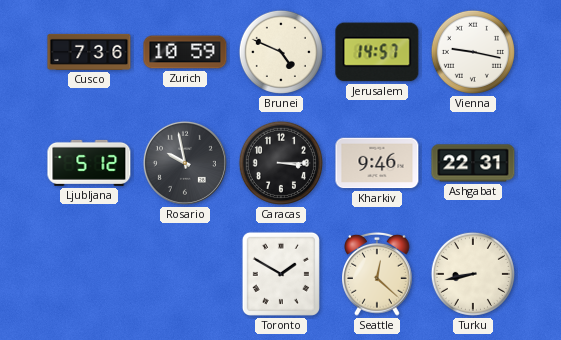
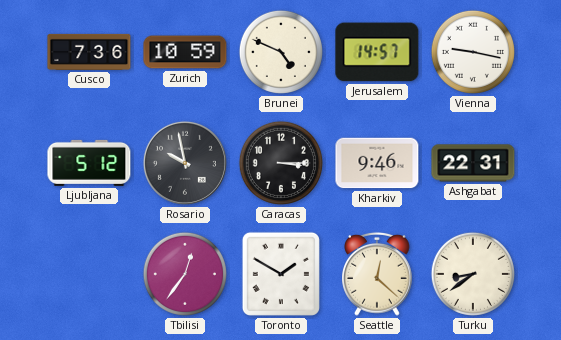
Tbilisi: none -> 12:36
Turku: 8:43 -> 8:39
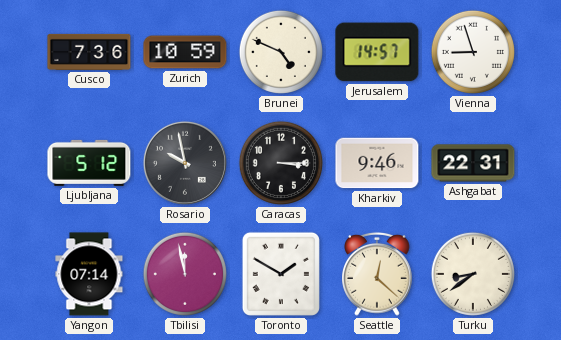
Vienna: 9:17 -> 8:57
Yangon: none -> 07:14
Tbilisi: 12:36 -> 11:58
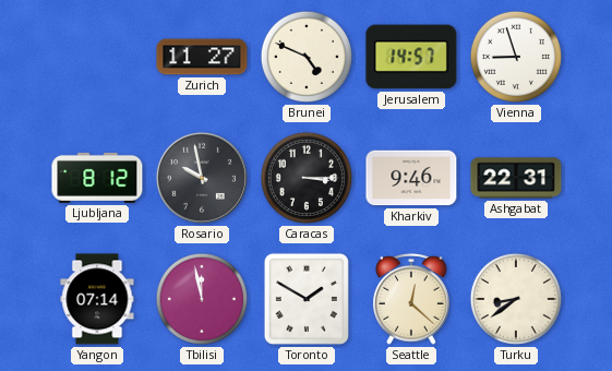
Cusco: 7:36 -> none
Zurich: 10:59 -> 11:27
Ljubljana: 5:12 -> 8:12
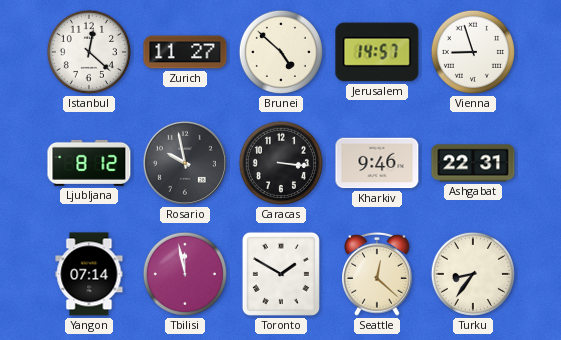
Istanbul: none -> 12:22
Brunei: 4:49 -> 4:52
Caracas: 3:15 -> 3:16
Turku: 8:39 -> 8:36
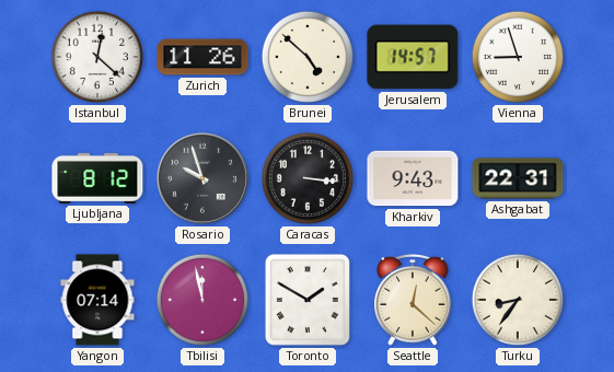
Zurich: 11:27 -> 11:26
Rosario: 9:58 -> 9:57
Kharkiv: 9:46 -> 9:43
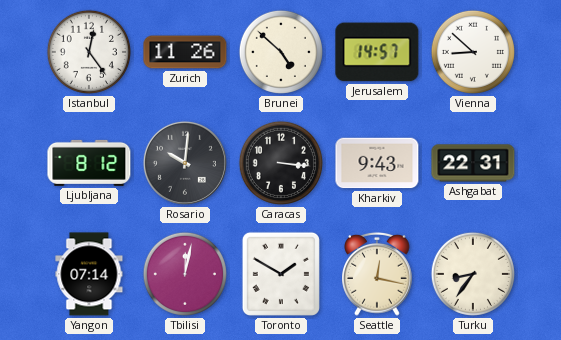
Istanbul: 12:22 -> 12:24
Vienna: 8:57 -> 8:52
Rosario: 9:57 -> 10:01
Tbilisi: 11:58 -> 12:02
Seattle: 12:22 -> 12:17
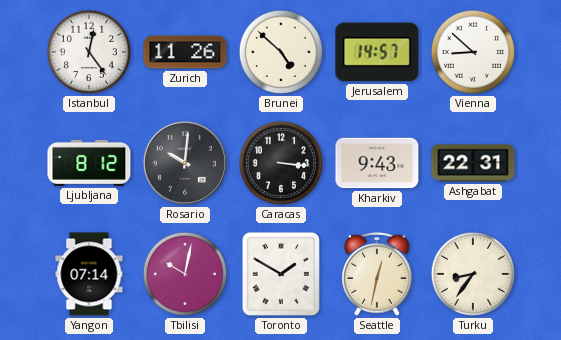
Tbilisi: 12:02 -> 10:02
Seattle: 12:17 -> 12:32
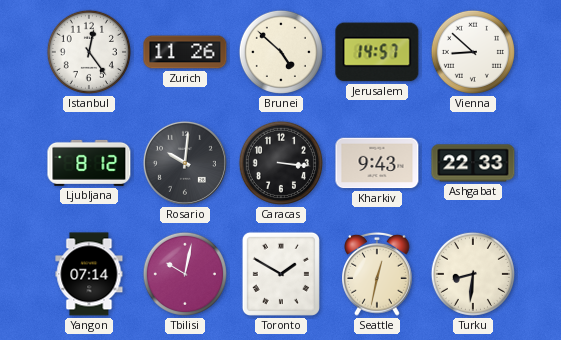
Ashgabat: 22:31 -> 22:33
Turku: 8:36 -> 8:31
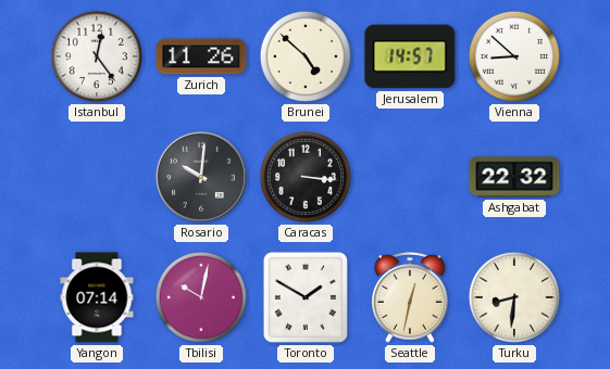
Ljubljana: 8:12 -> none
Kharkiv: 9:43 -> none
Ashgabat: 22:33 -> 22:32
